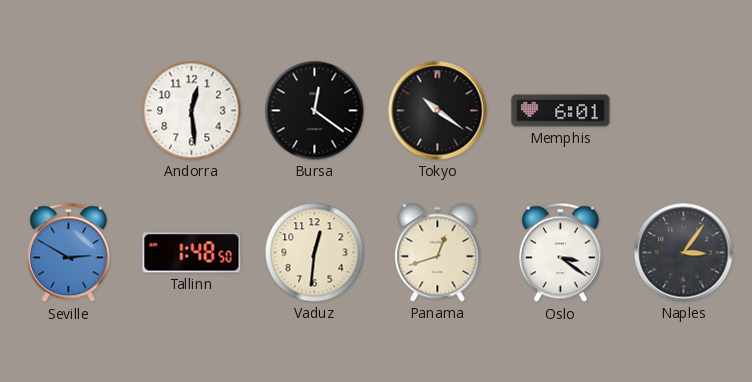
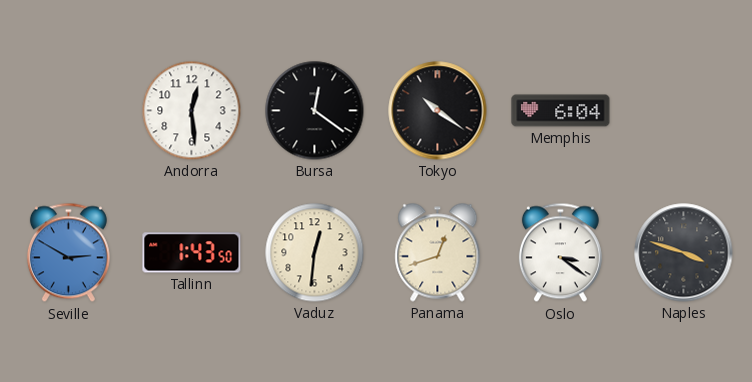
Memphis: 6:01 -> 6:04
Tallinn: 1:48 -> 1:43
Naples: 3:06 -> 3:48
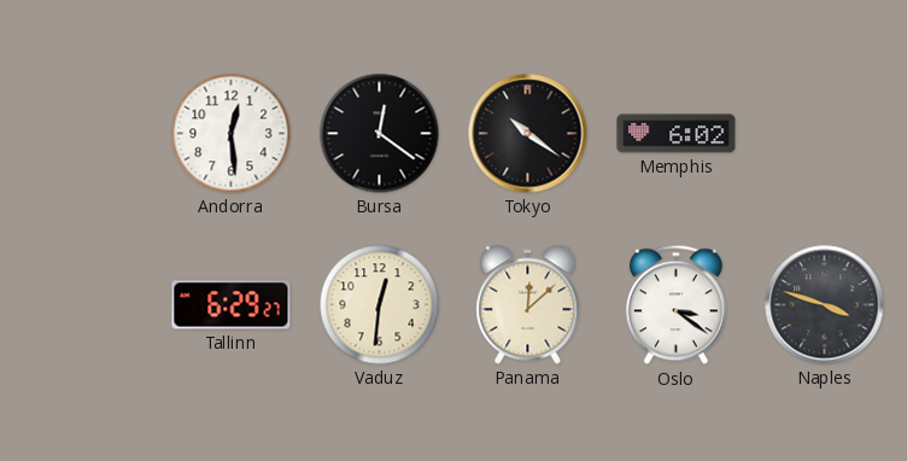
Memphis: 6:04 -> 6:02
Seville: 2:50 -> none
Tallinn: 1:43 -> 6:29
Panama: 12:42 -> 12:08
